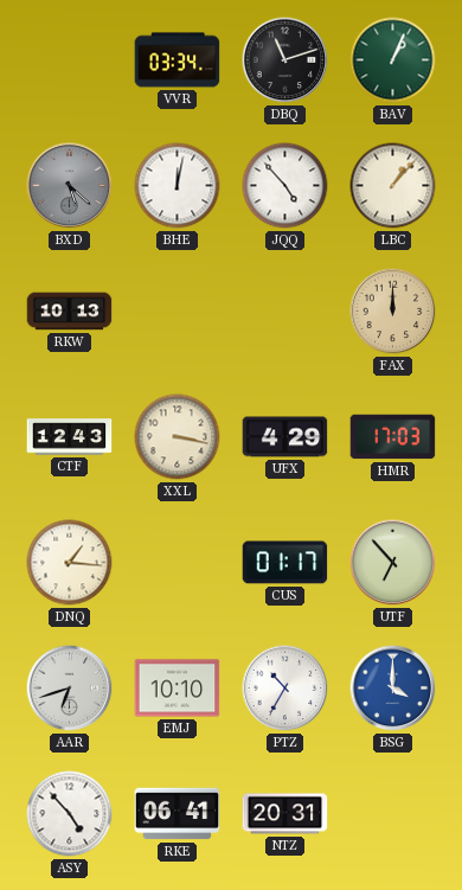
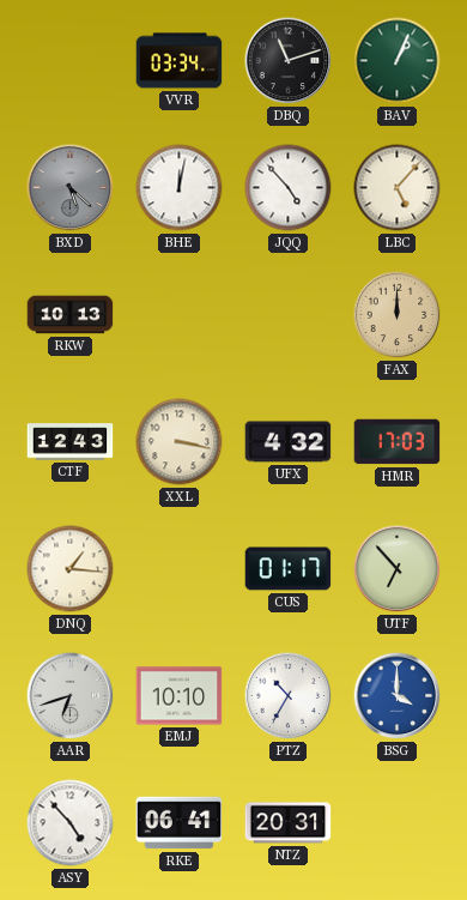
LBC: 1:07 -> 5:07
UFX: 4:29 -> 4:32
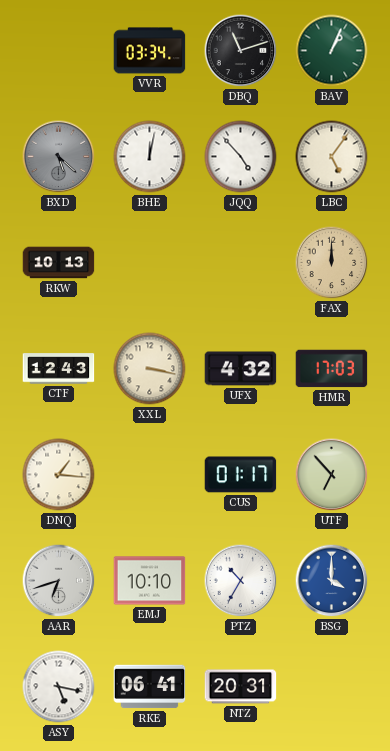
LBC: 5:07 -> 5:06
ASY: 4:53 -> 5:17
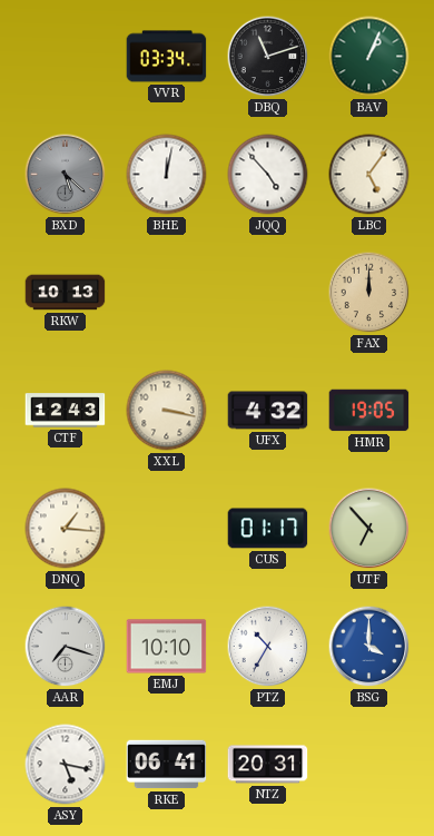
HMR: 17:03 -> 19:05
AAR: 6:42 -> 7:18
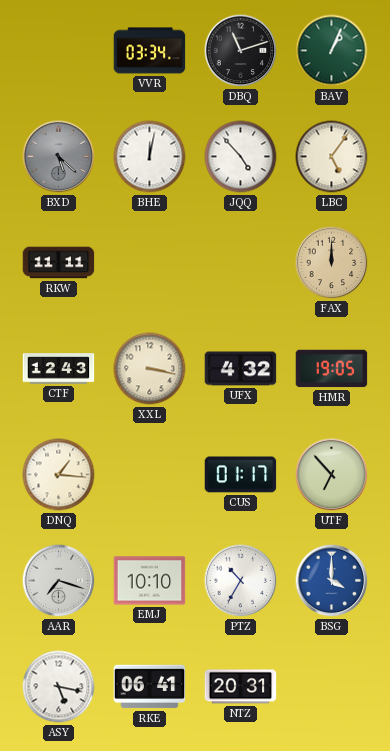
RKW: 10:13 -> 11:11
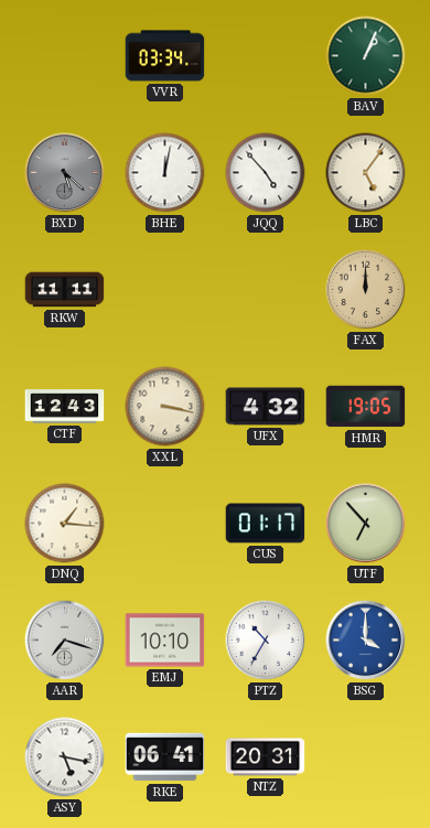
DBQ: 11:12 -> none
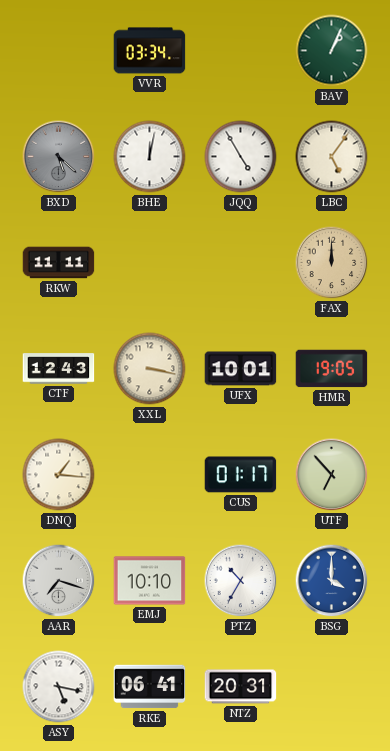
JQQ: 4:53 -> 4:55
UFX: 4:32 -> 10:01
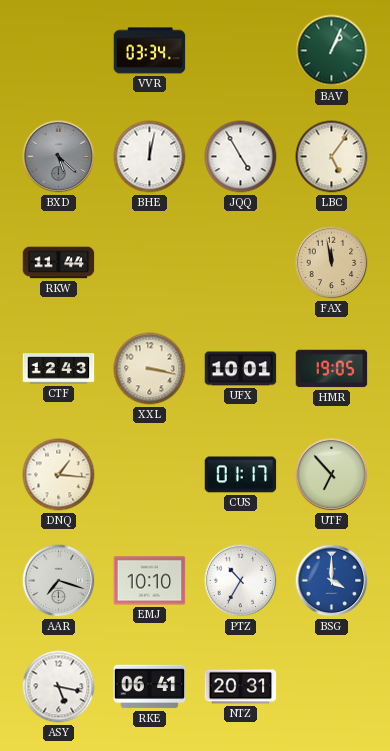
RKW: 11:11 -> 11:44
FAX: 12:00 -> 11:58
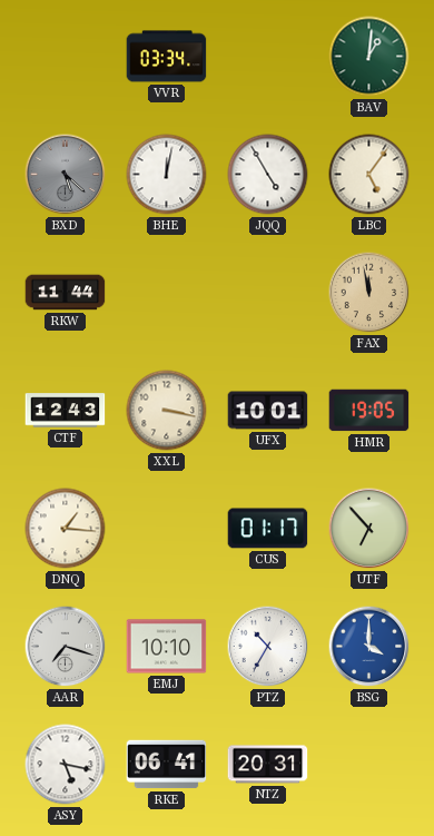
BAV: 1:04 -> 1:01
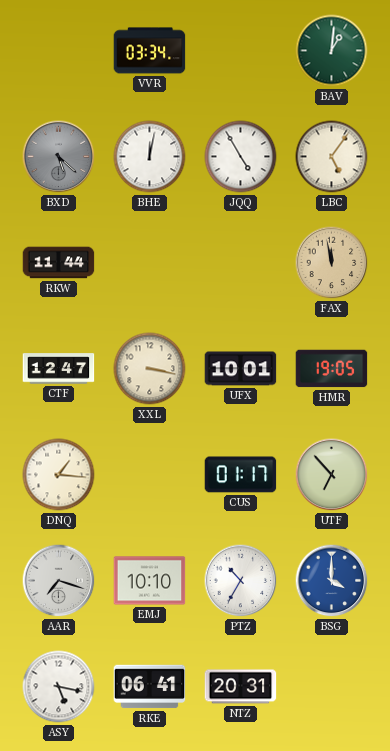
CTF: 12:43 -> 12:47
